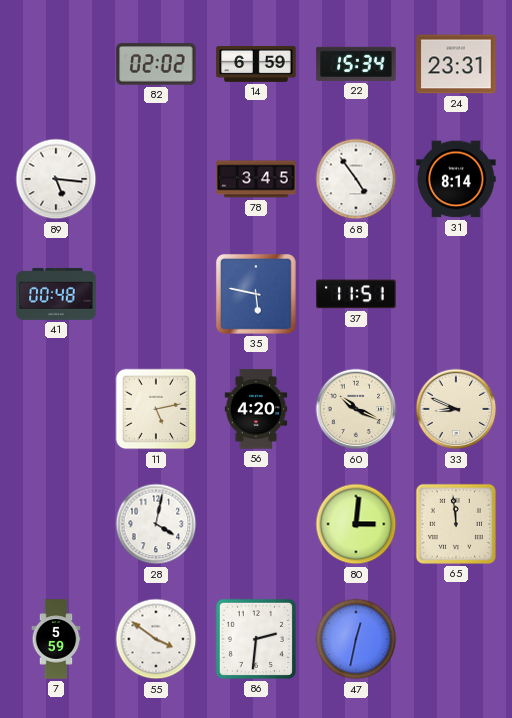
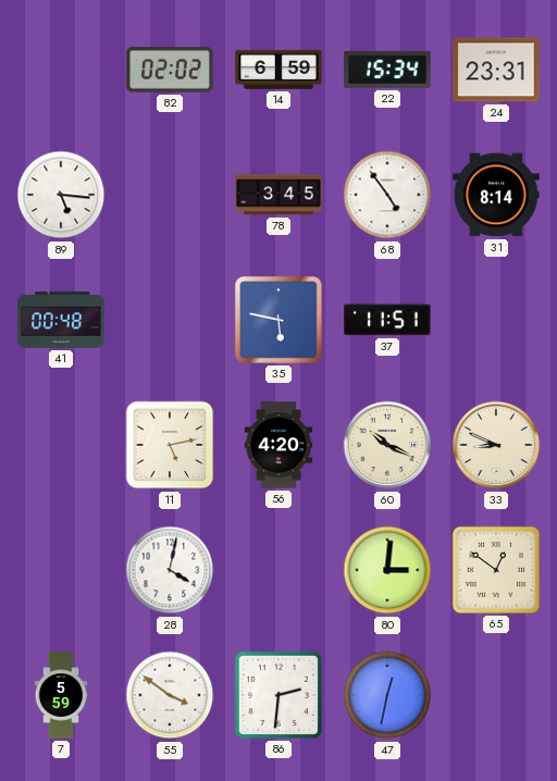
65: 11:59 -> 12:51
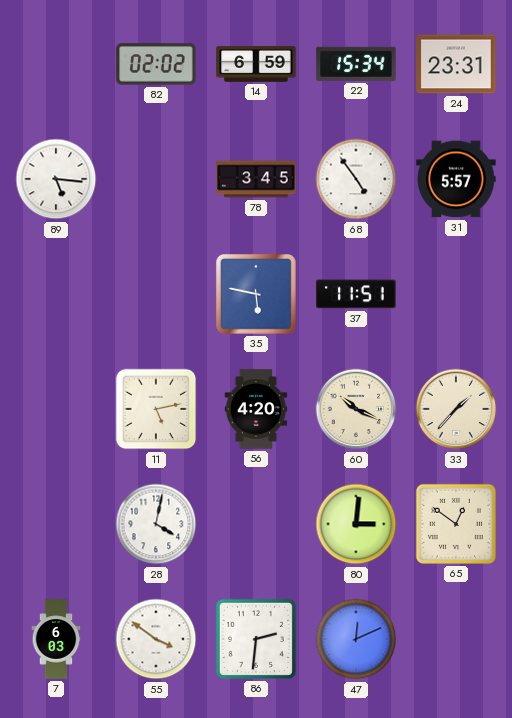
31: 8:14 -> 5:57
41: 00:48 -> none
33: 8:49 -> 1:37
7: 5:59 -> 6:03
47: 12:32 -> 12:11
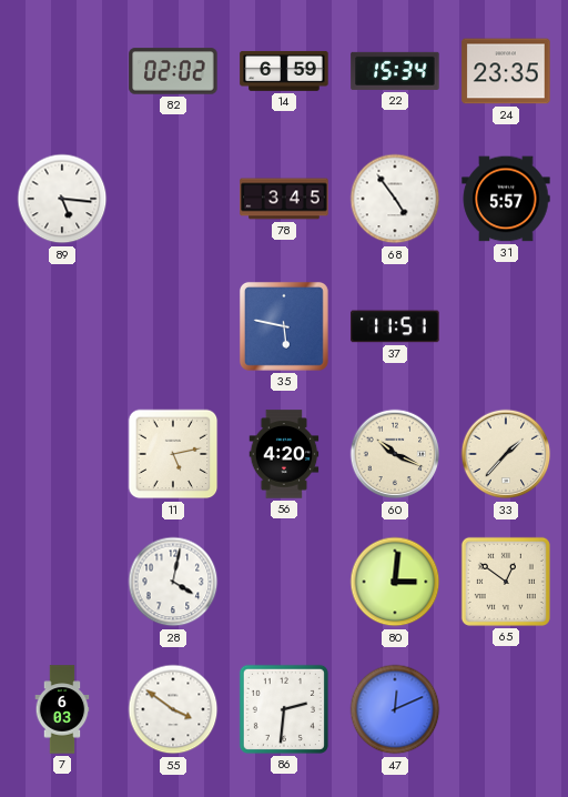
24: 23:31 -> 23:35
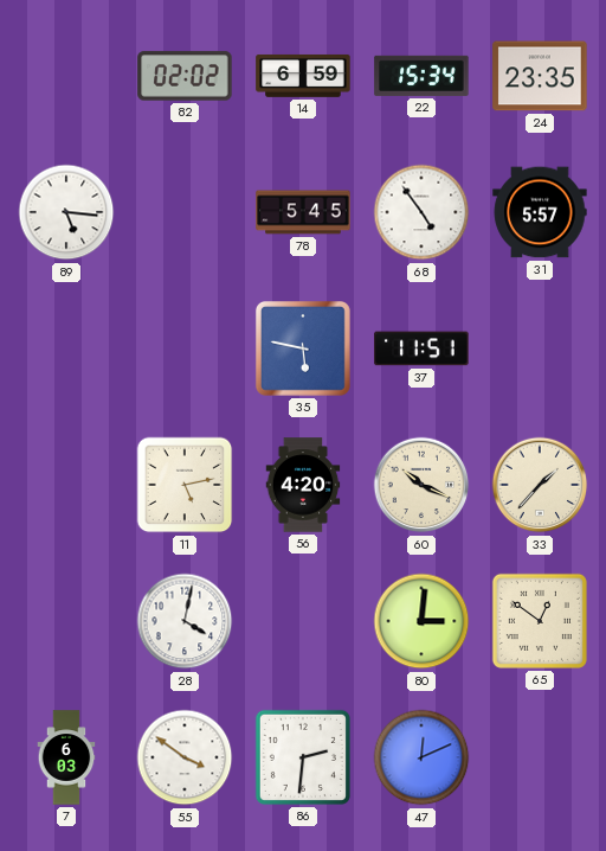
78: 3:45 -> 5:45
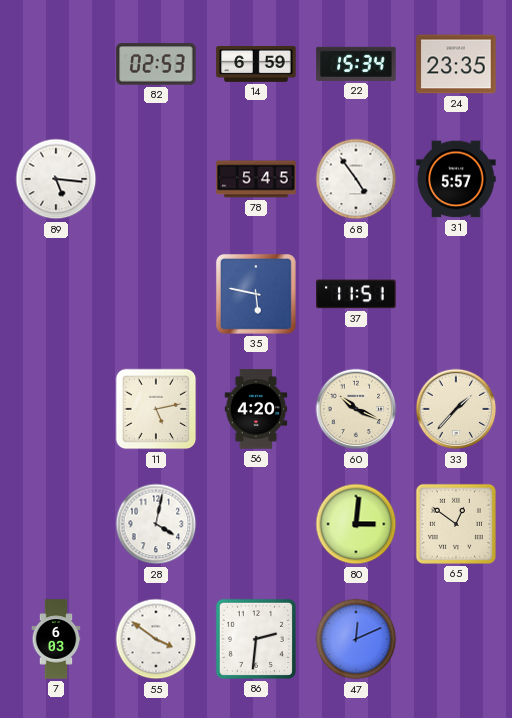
82: 02:02 -> 02:53
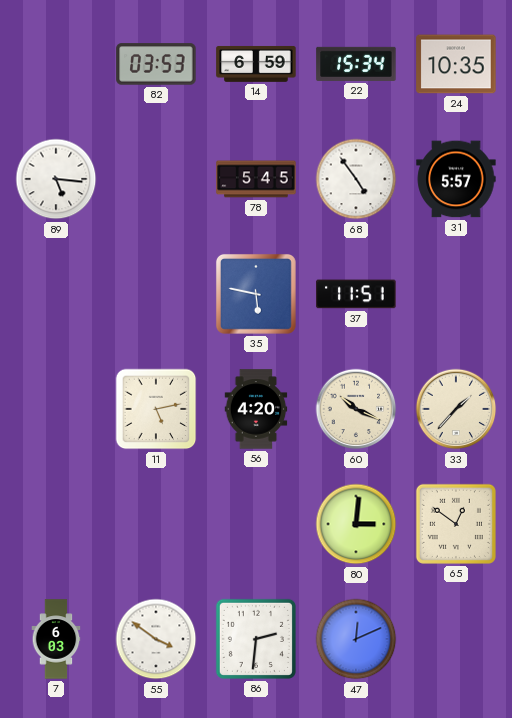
82: 02:53 -> 03:53
24: 23:35 -> 10:35
28: 4:02 -> none
